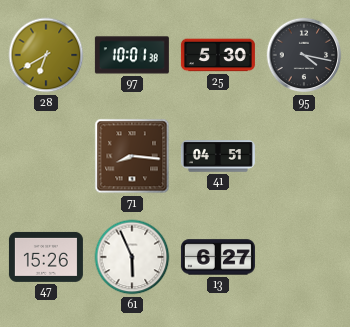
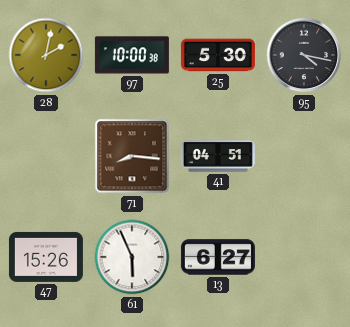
28: 6:40 -> 2:02
97: 10:01 -> 10:00
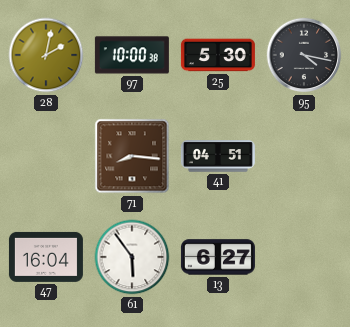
47: 15:26 -> 16:04
61: 5:56 -> 5:54
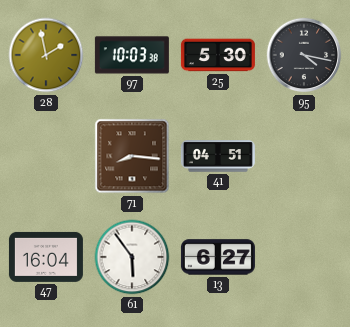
28: 2:02 -> 1:58
97: 10:00 -> 10:03
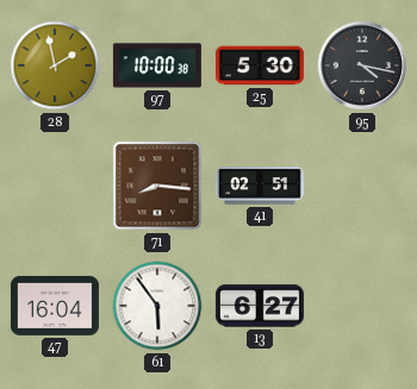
97: 10:03 -> 10:00
41: 04:51 -> 02:51
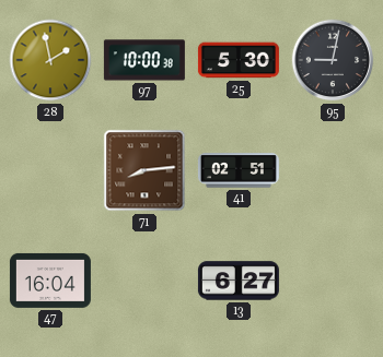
95: 4:17 -> 9:02
71: 8:16 -> 8:14
61: 5:54 -> none
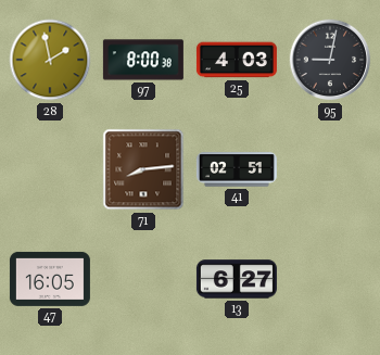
97: 10:00 -> 8:00
25: 5:30 -> 4:03
47: 16:04 -> 16:05
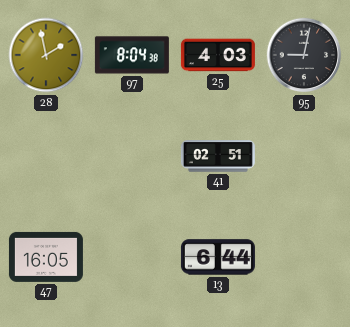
97: 8:00 -> 8:04
71: 8:14 -> none
13: 6:27 -> 6:44
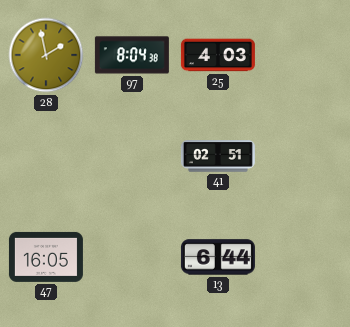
95: 9:02 -> none
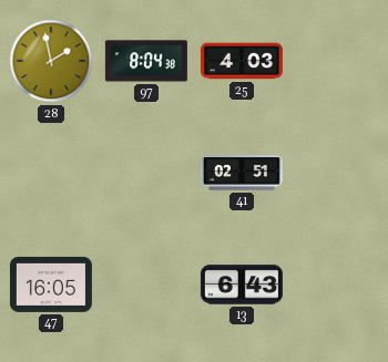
13: 6:44 -> 6:43
